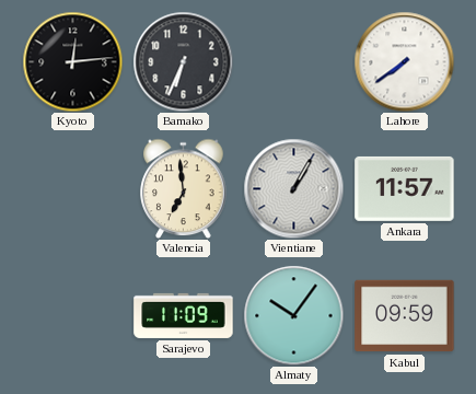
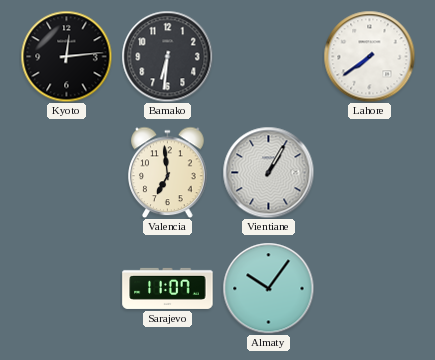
Bamako: 6:34 -> 6:31
Ankara: 11:57 -> none
Sarajevo: 11:09 -> 11:07
Kabul: 09:59 -> none
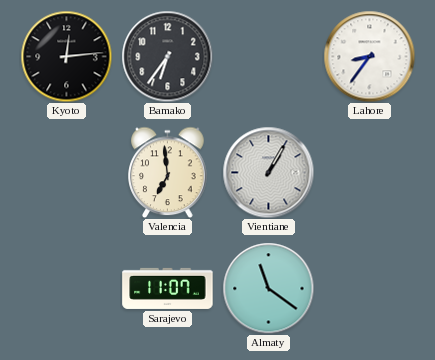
Bamako: 6:31 -> 6:36
Lahore: 7:39 -> 8:36
Almaty: 10:06 -> 11:21
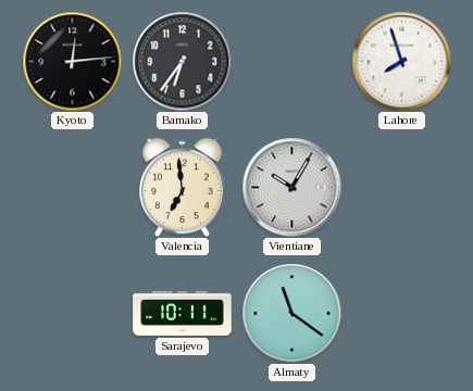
Lahore: 8:36 -> 7:57
Vientiane: 1:05 -> 10:05
Sarajevo: 11:07 -> 10:11
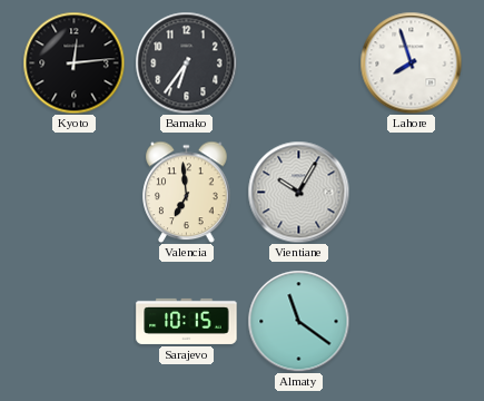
Sarajevo: 10:11 -> 10:15
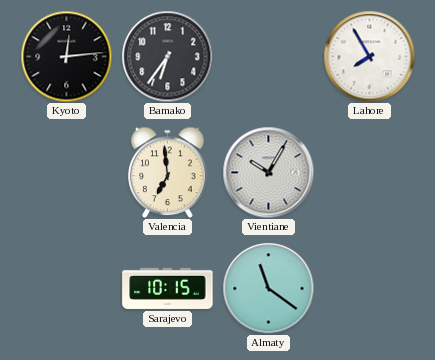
Lahore: 7:57 -> 7:55
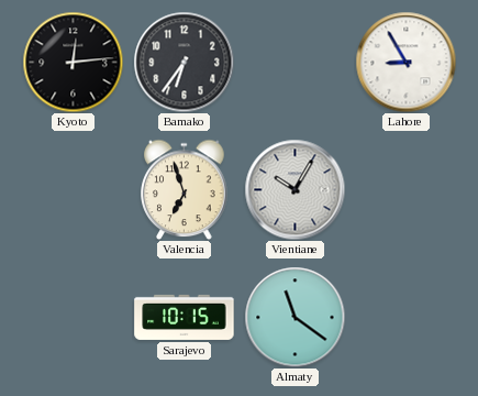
Lahore: 7:55 -> 8:55
Valencia: 6:59 -> 6:57
